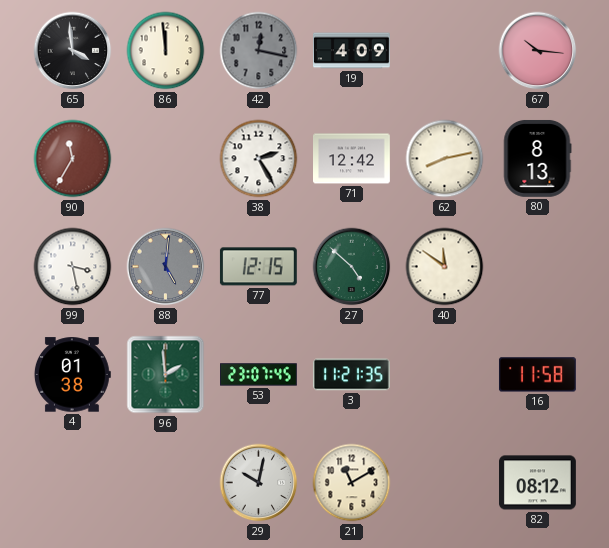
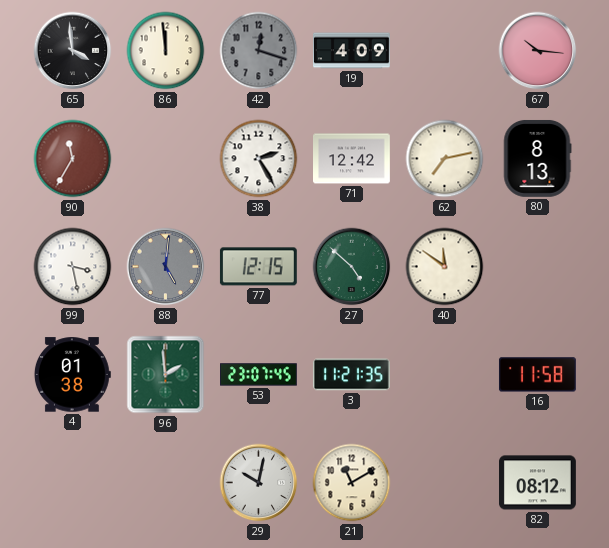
42: 12:17 -> 12:18
62: 8:13 -> 7:13
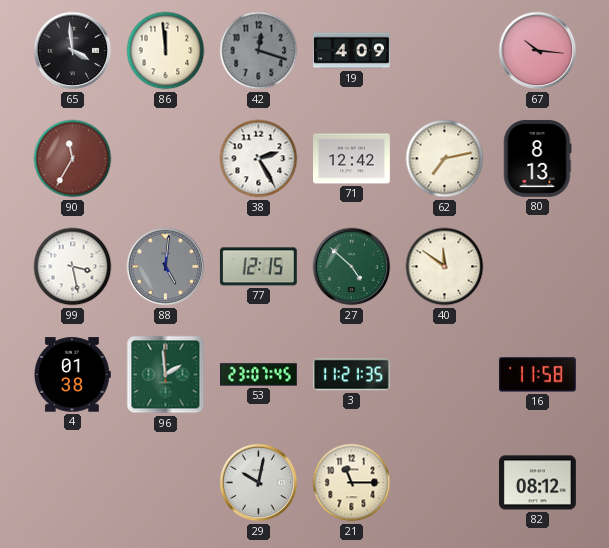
21: 11:10 -> 11:15
